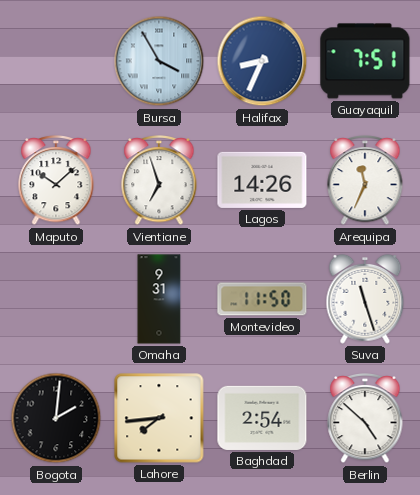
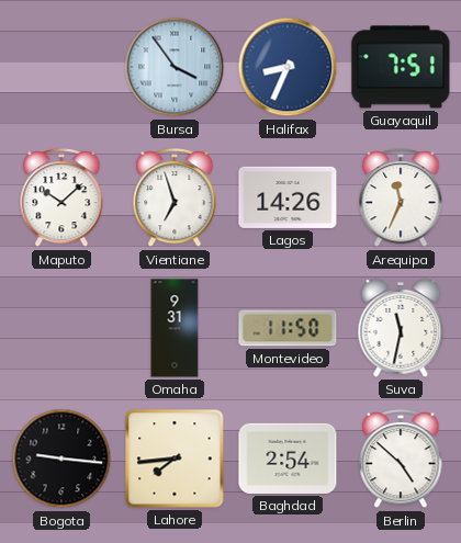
Bursa: 3:55 -> 3:54
Suva: 11:27 -> 11:32
Bogota: 2:01 -> 9:16
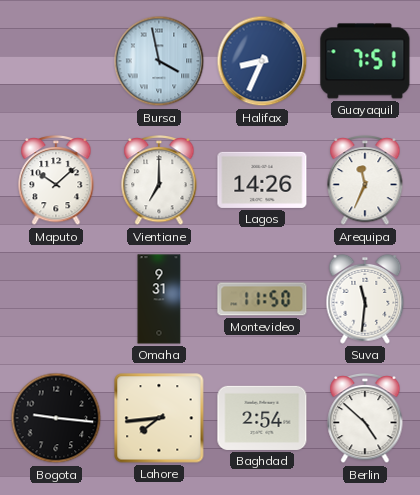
Bursa: 3:54 -> 3:58
Vientiane: 6:57 -> 7:00
Suva: 11:32 -> 11:31
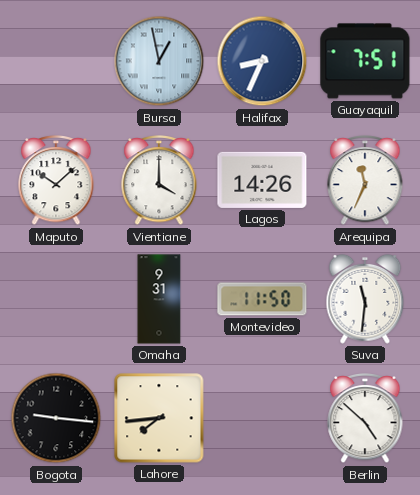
Bursa: 3:58 -> 12:58
Vientiane: 7:00 -> 4:00
Baghdad: 2:54 -> none
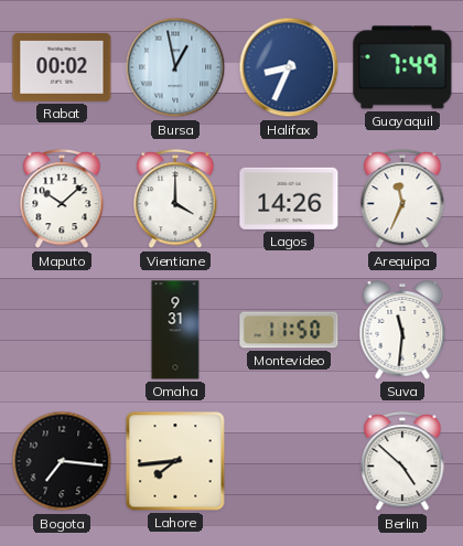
Rabat: none -> 00:02
Guayaquil: 7:51 -> 7:49
Bogota: 9:16 -> 7:16
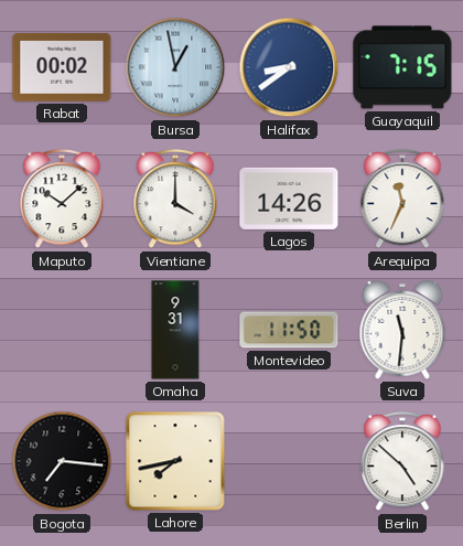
Halifax: 8:34 -> 8:39
Guayaquil: 7:49 -> 7:15
Lahore: 7:44 -> 7:43
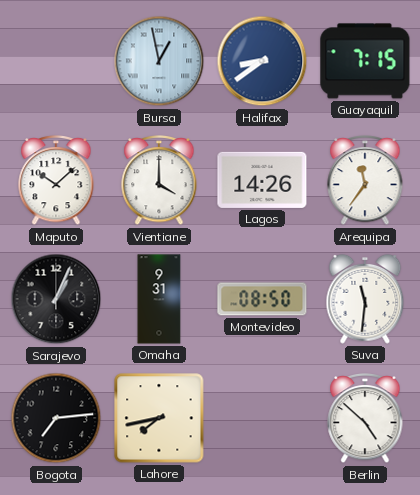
Rabat: 00:02 -> none
Arequipa: 11:34 -> 11:36
Sarajevo: none -> 1:04
Montevideo: 11:50 -> 08:50
Bogota: 7:16 -> 7:14
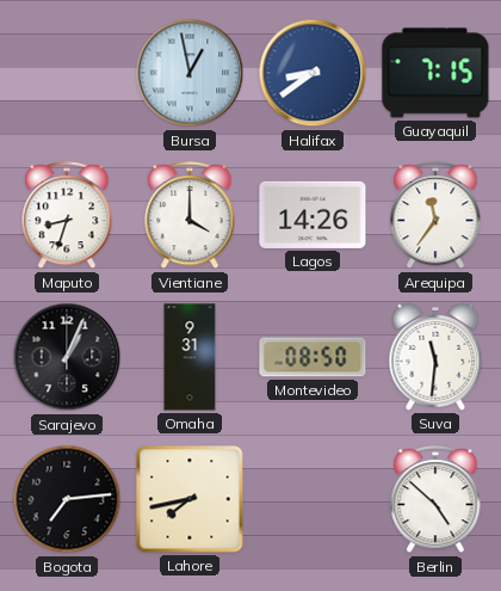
Maputo: 10:08 -> 8:33
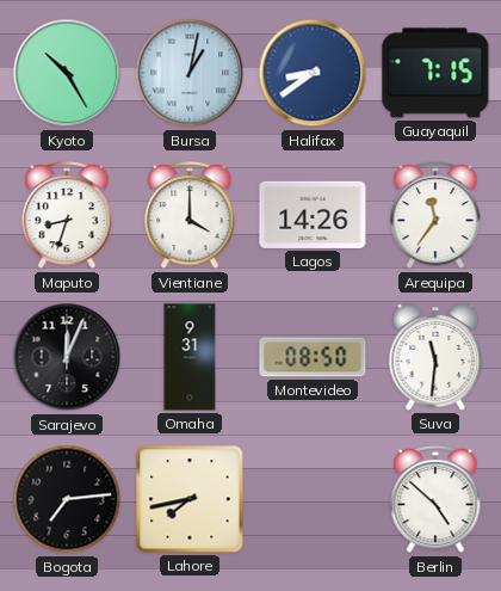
Kyoto: none -> 10:25
Bursa: 12:58 -> 1:02
Sarajevo: 1:04 -> 12:04
